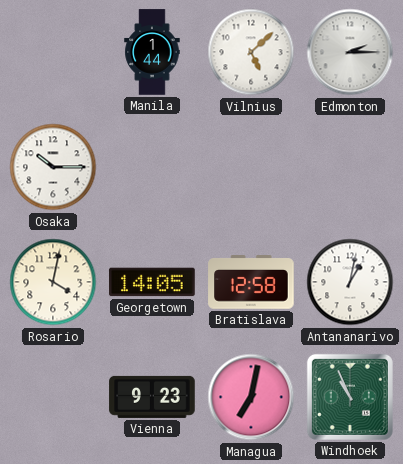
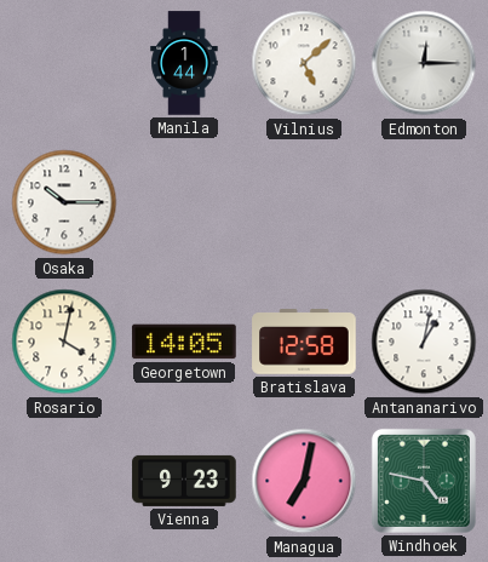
Edmonton: 2:15 -> 12:15
Windhoek: 10:56 -> 4:47
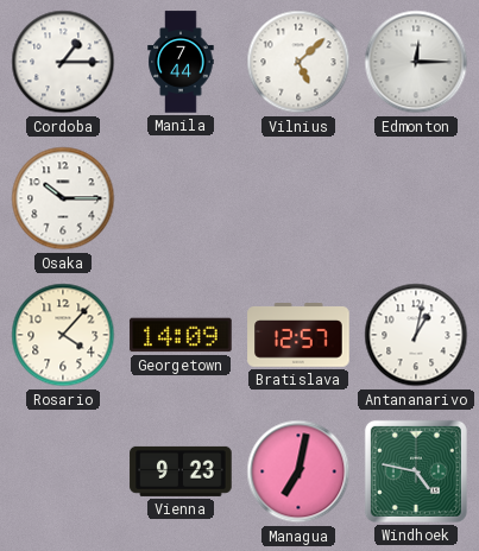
Cordoba: none -> 1:15
Manila: 1:44 -> 7:44
Rosario: 4:02 -> 4:07
Georgetown: 14:05 -> 14:09
Bratislava: 12:58 -> 12:57
